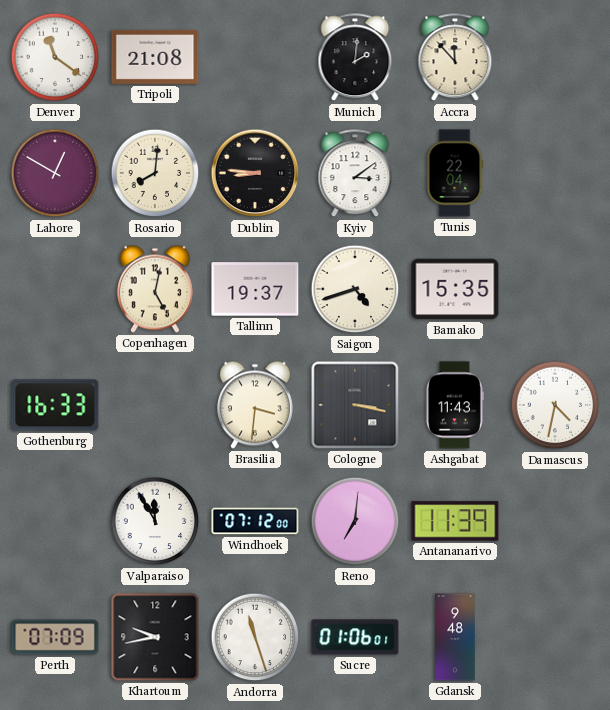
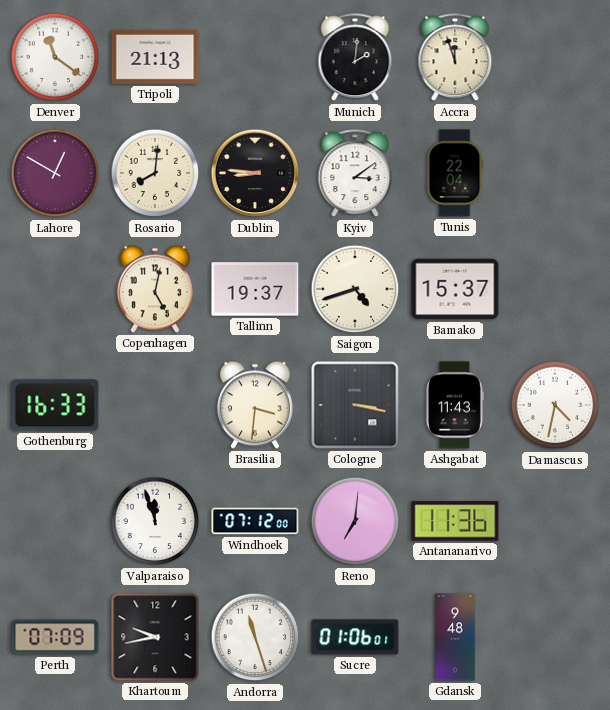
Tripoli: 21:08 -> 21:13
Accra: 11:53 -> 11:57
Bamako: 15:35 -> 15:37
Valparaiso: 11:55 -> 11:57
Antananarivo: 11:39 -> 11:36
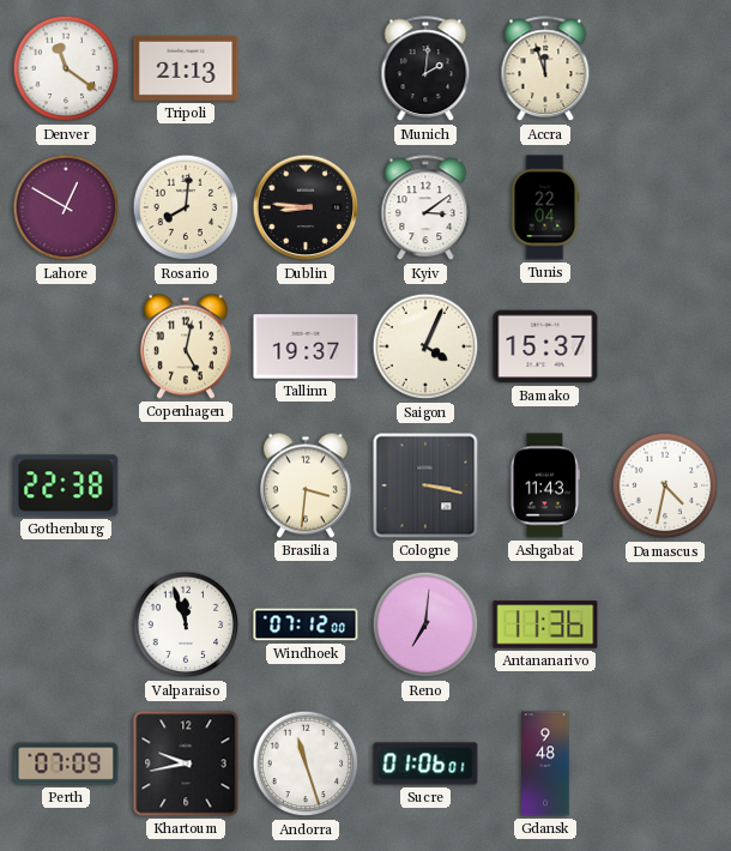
Saigon: 4:42 -> 4:04
Gothenburg: 16:33 -> 22:38
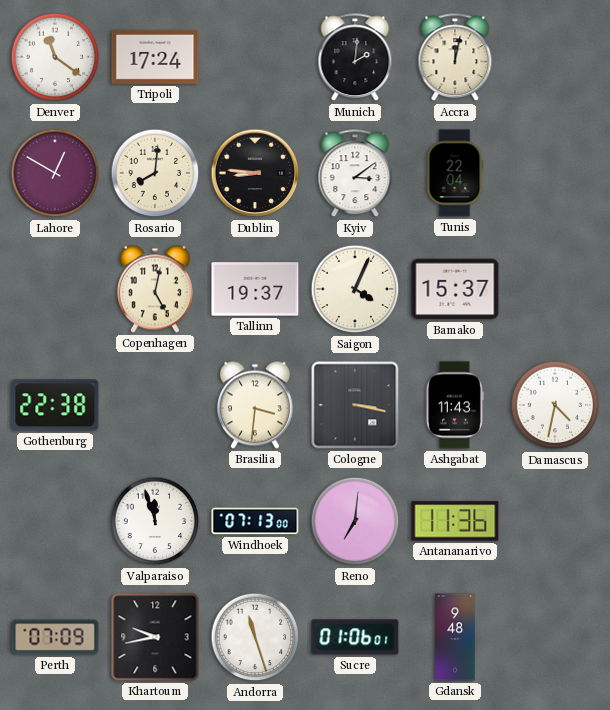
Tripoli: 21:13 -> 17:24
Accra: 11:57 -> 12:02
Windhoek: 07:12 -> 07:13
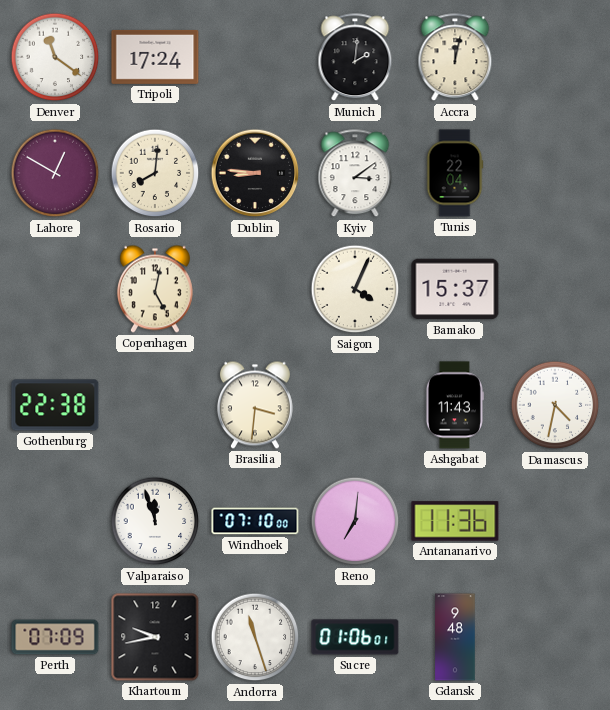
Tallinn: 19:37 -> none
Cologne: 3:17 -> none
Windhoek: 07:13 -> 07:10
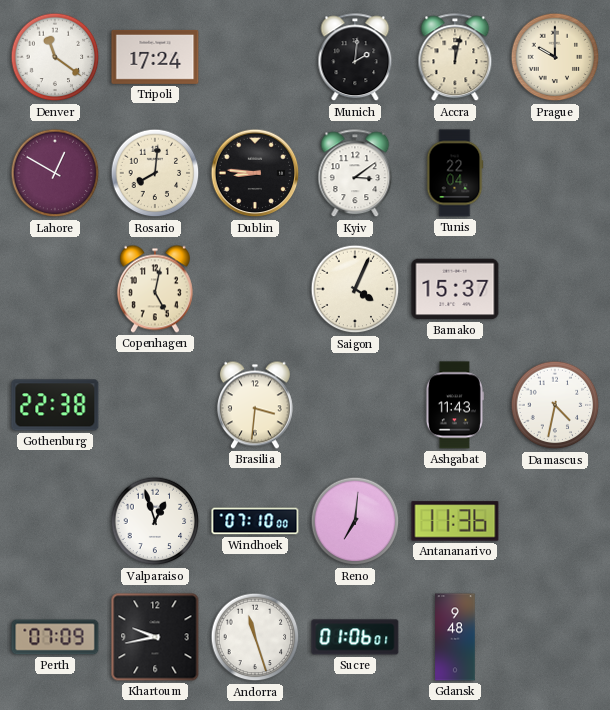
Prague: none -> 10:00
Valparaiso: 11:57 -> 12:57
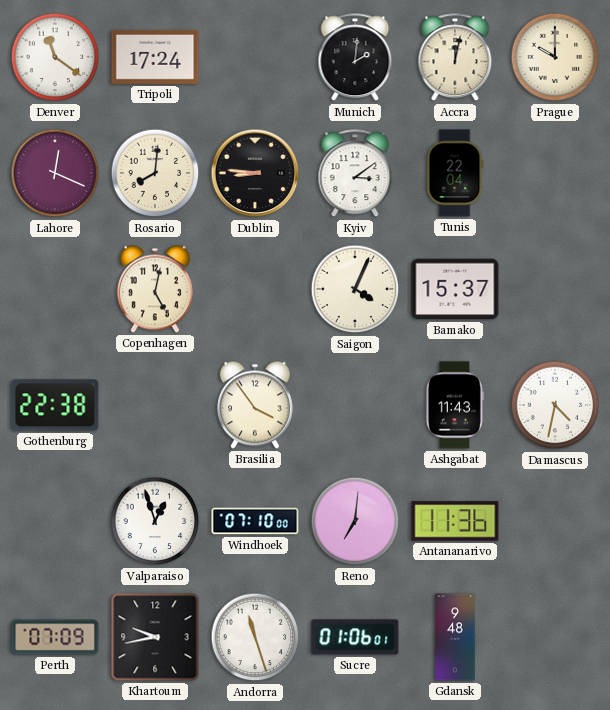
Lahore: 12:50 -> 12:19
Brasilia: 3:31 -> 3:54
